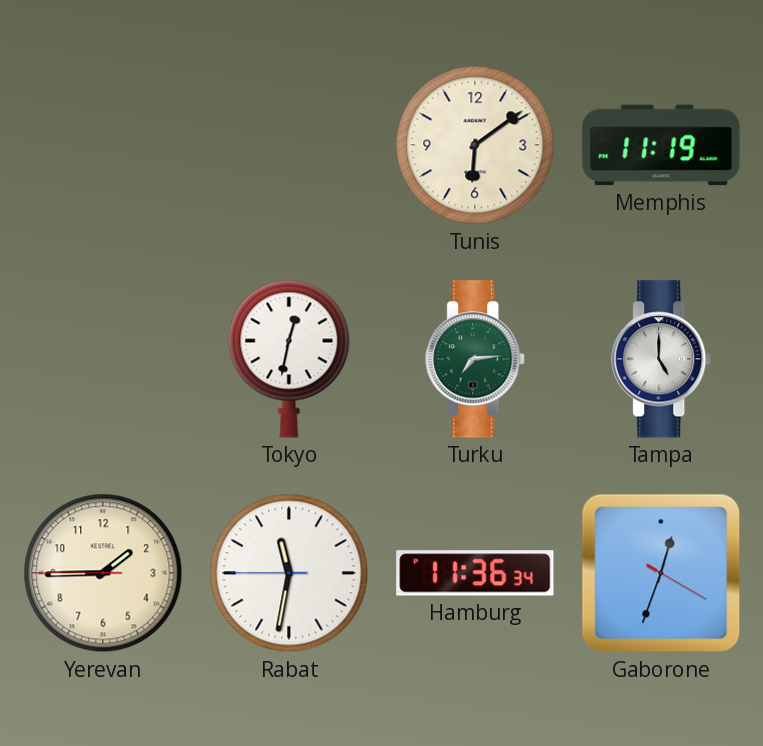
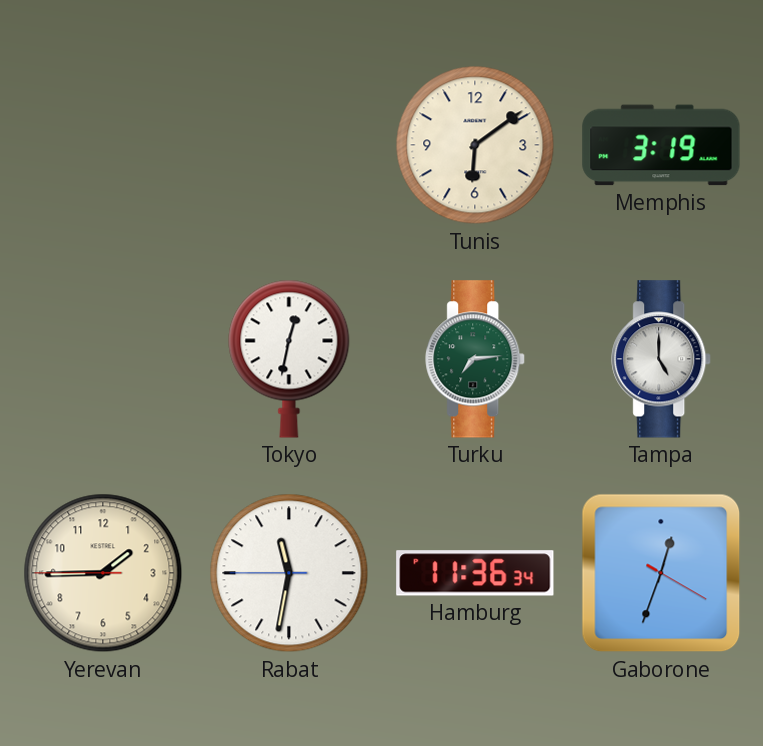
Memphis: 11:19 -> 3:19
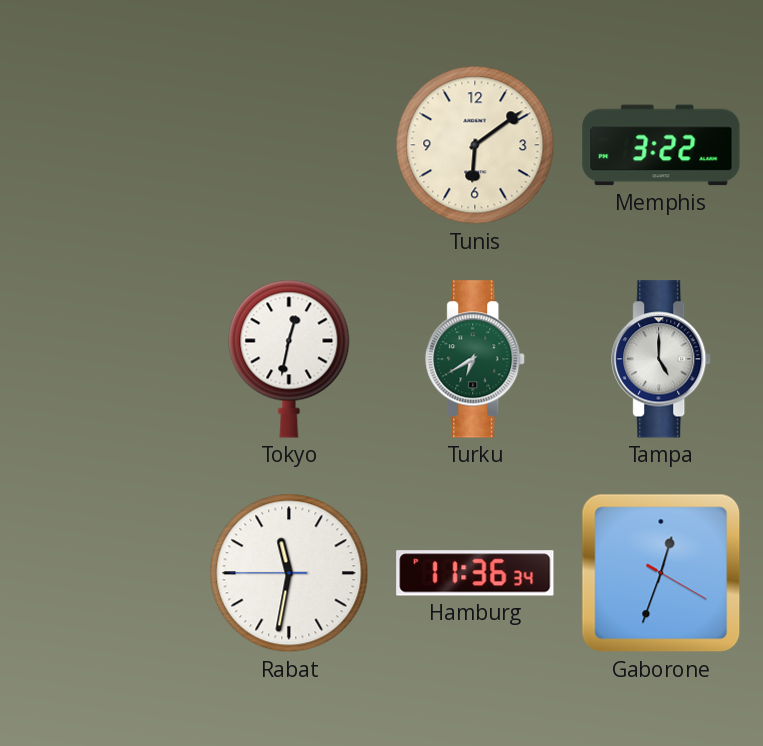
Memphis: 3:19 -> 3:22
Turku: 7:14 -> 6:40
Yerevan: 1:44 -> none
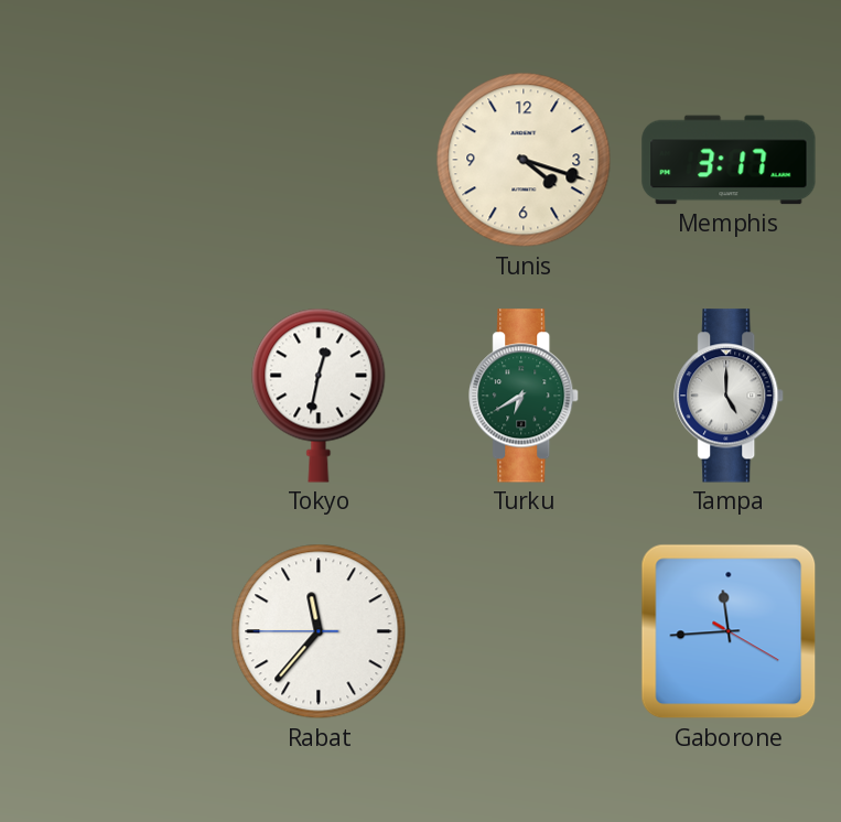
Tunis: 6:09 -> 4:18
Memphis: 3:22 -> 3:17
Rabat: 11:31 -> 11:36
Hamburg: 11:36 -> none
Gaborone: 12:33 -> 11:44
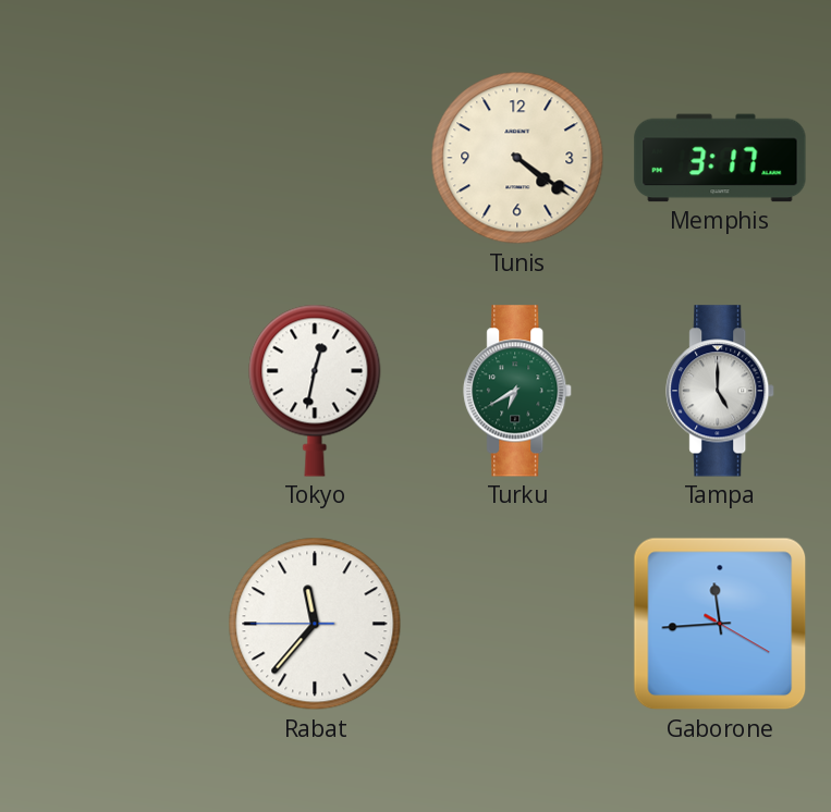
Tunis: 4:18 -> 4:21
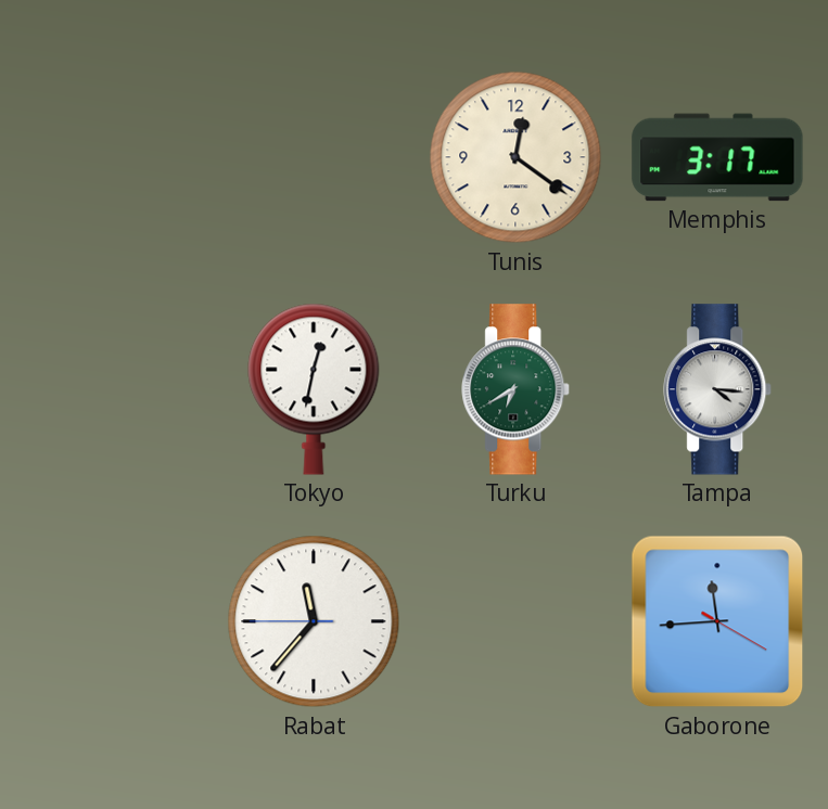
Tunis: 4:21 -> 12:21
Tampa: 5:00 -> 4:16
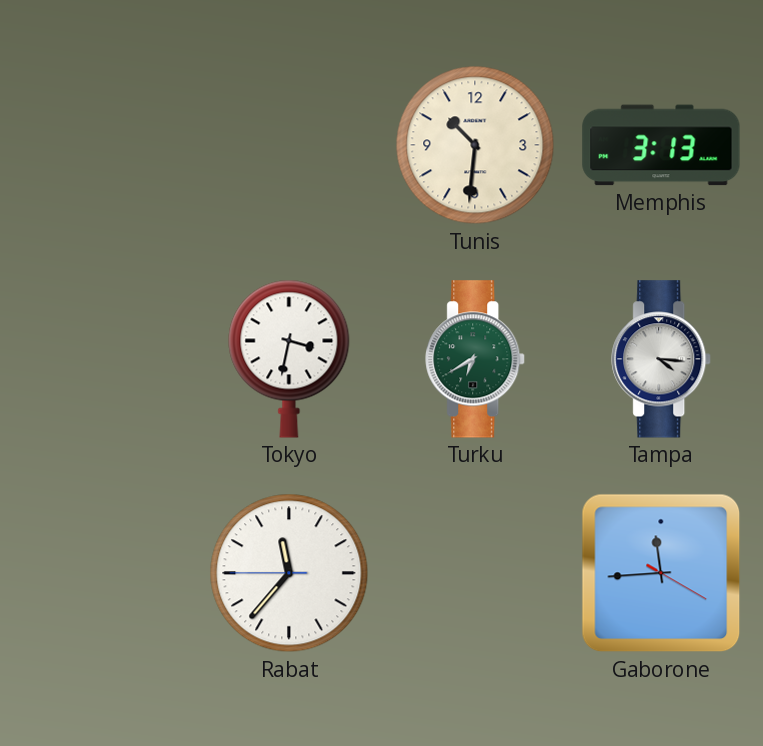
Tunis: 12:21 -> 10:31
Memphis: 3:17 -> 3:13
Tokyo: 12:32 -> 3:32
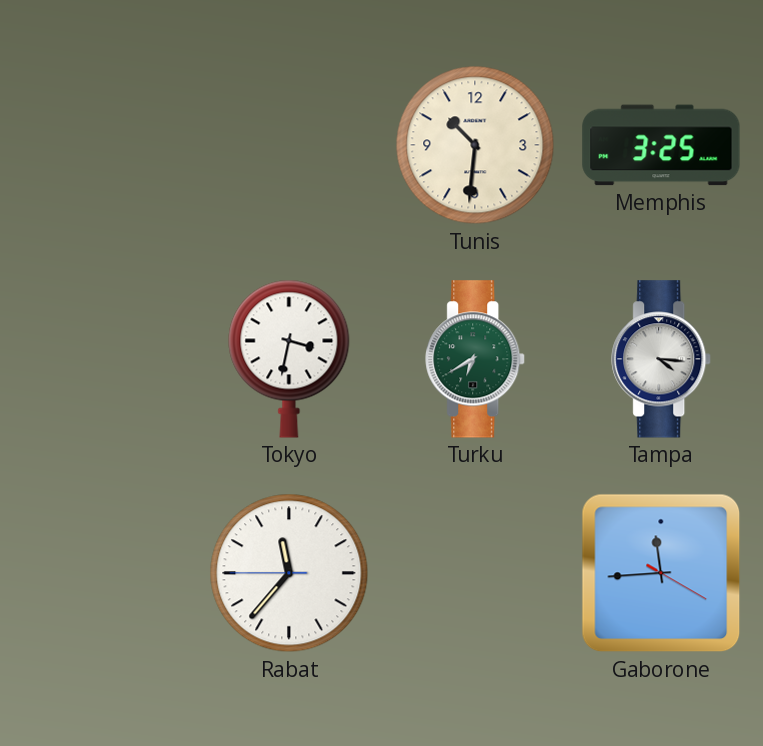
Memphis: 3:13 -> 3:25
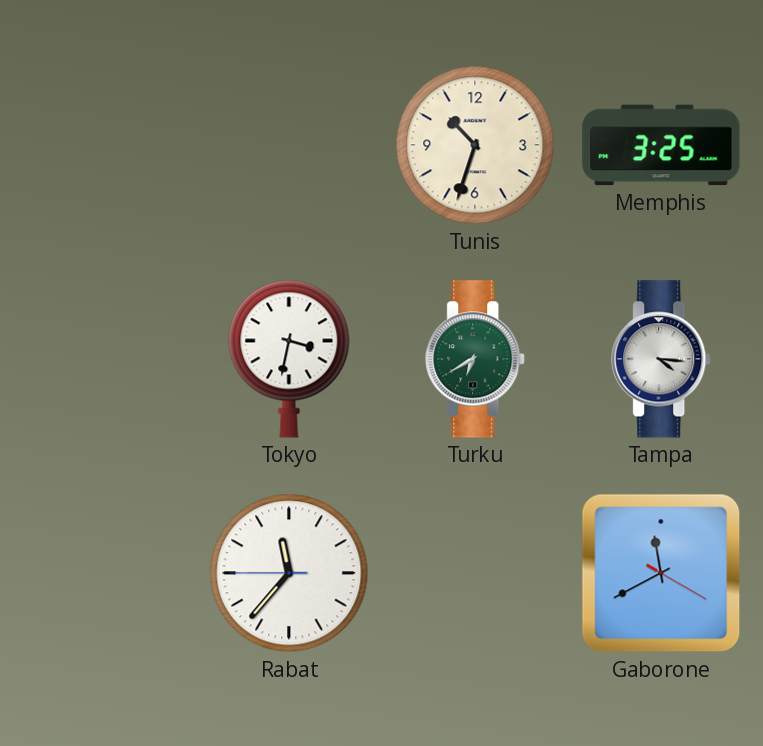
Tunis: 10:31 -> 10:33
Gaborone: 11:44 -> 11:40
